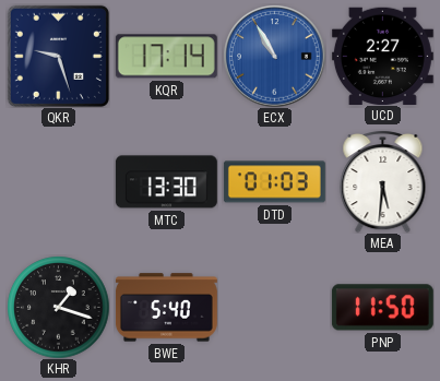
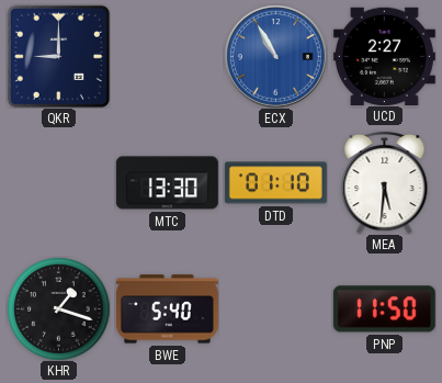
QKR: 9:27 -> 9:00
KQR: 17:14 -> none
DTD: 01:03 -> 01:10
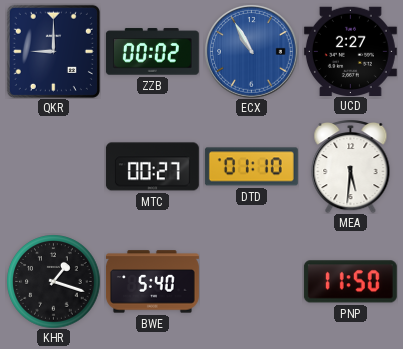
ZZB: none -> 00:02
MTC: 13:30 -> 00:27
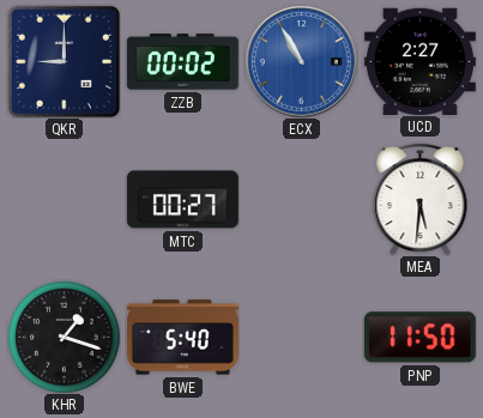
DTD: 01:10 -> none
